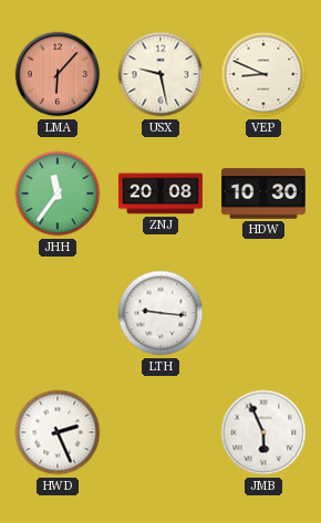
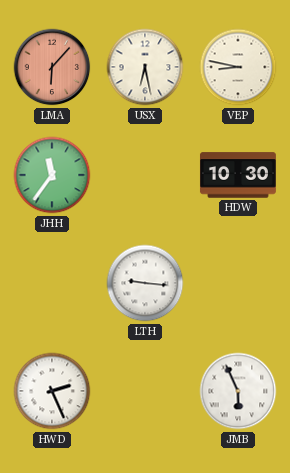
USX: 9:28 -> 6:28
VEP: 8:49 -> 8:47
ZNJ: 20:08 -> none
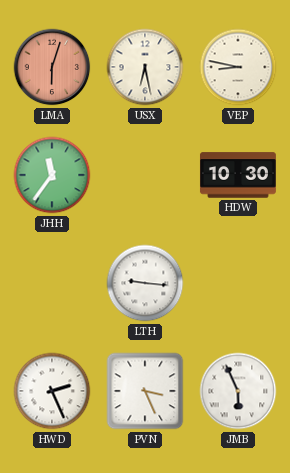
LMA: 6:07 -> 6:03
PVN: none -> 3:26
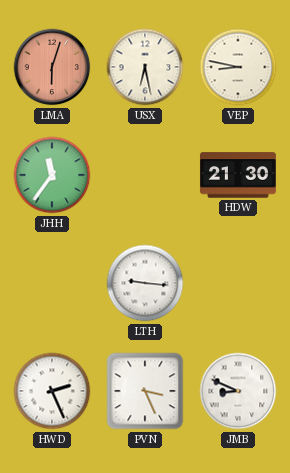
HDW: 10:30 -> 21:30
JMB: 5:56 -> 8:49
